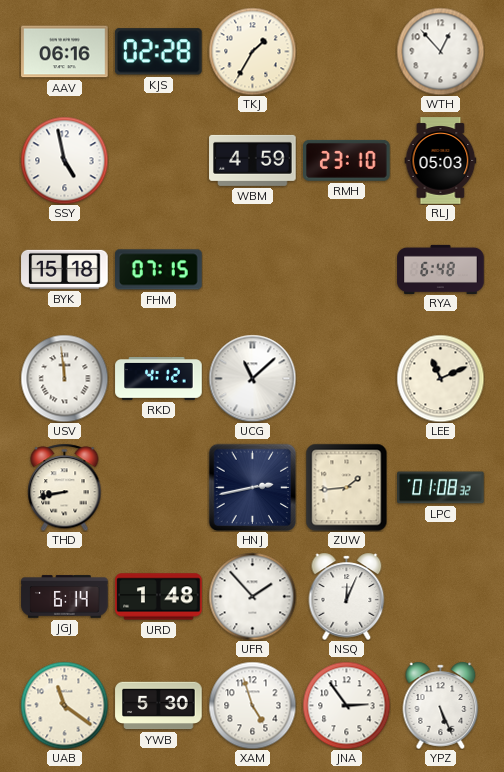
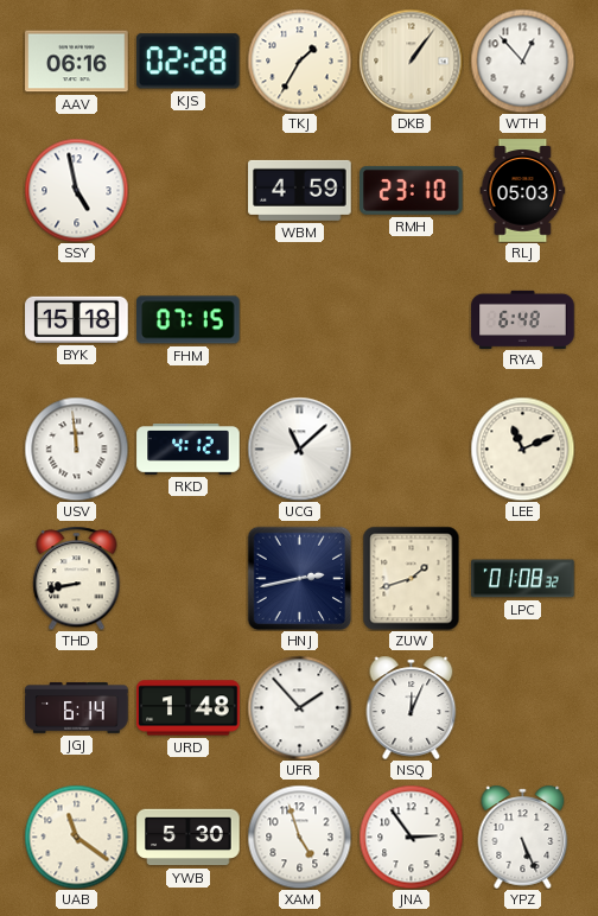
DKB: none -> 1:06
ZUW: 1:44 -> 1:42
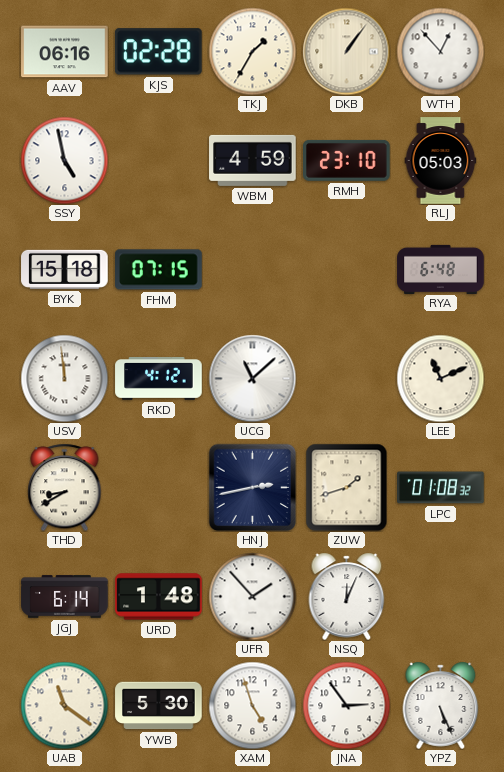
THD: 8:43 -> 8:40
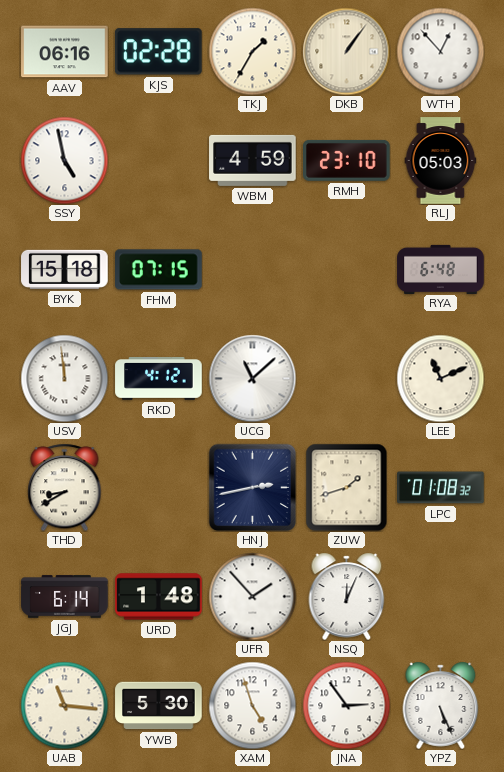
UAB: 11:21 -> 11:16
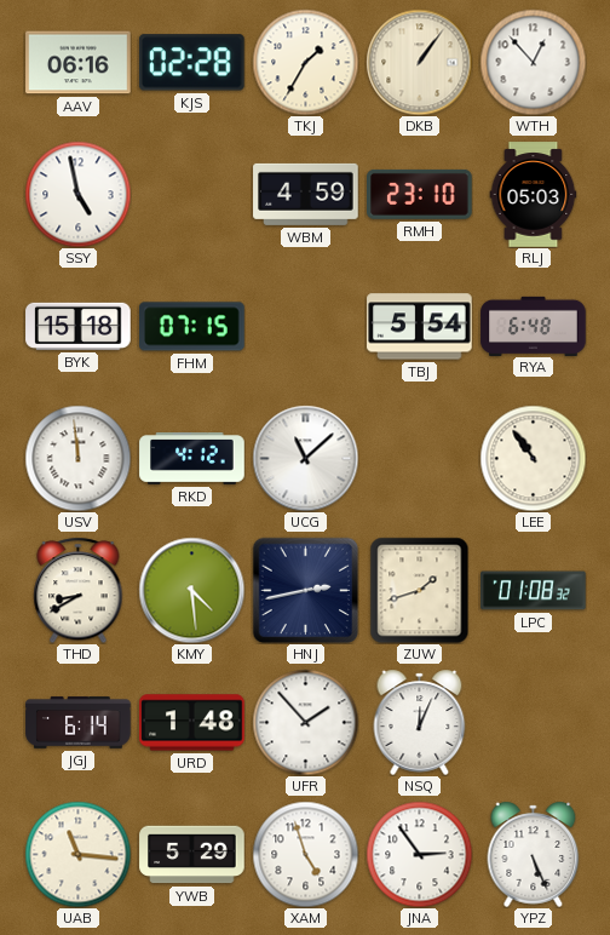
TBJ: none -> 5:54
LEE: 11:11 -> 10:54
KMY: none -> 4:29
YWB: 5:30 -> 5:29
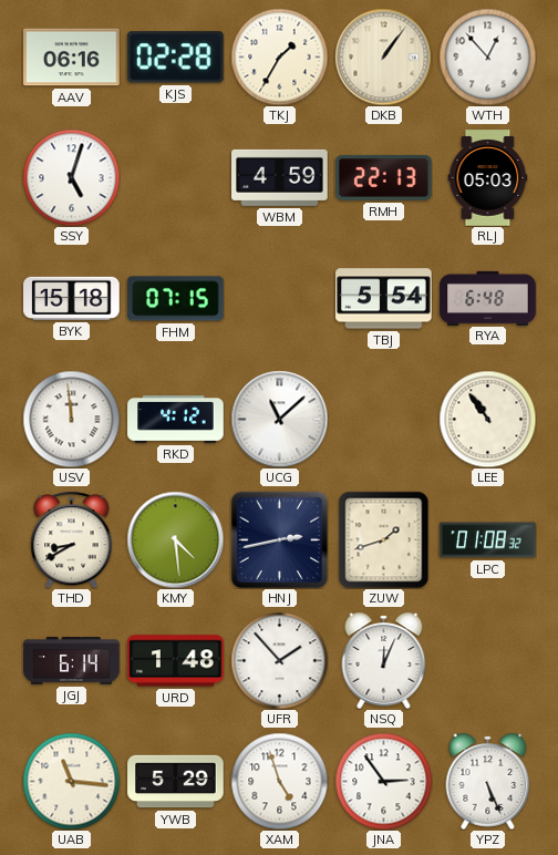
SSY: 4:58 -> 5:03
RMH: 23:10 -> 22:13
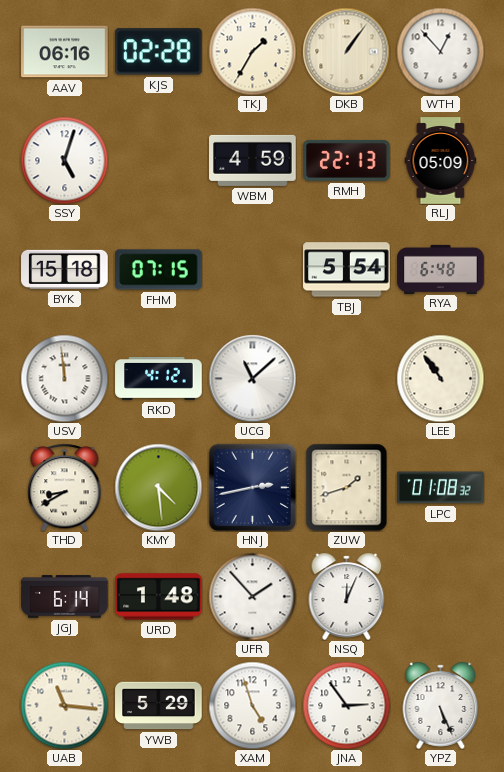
RLJ: 05:03 -> 05:09
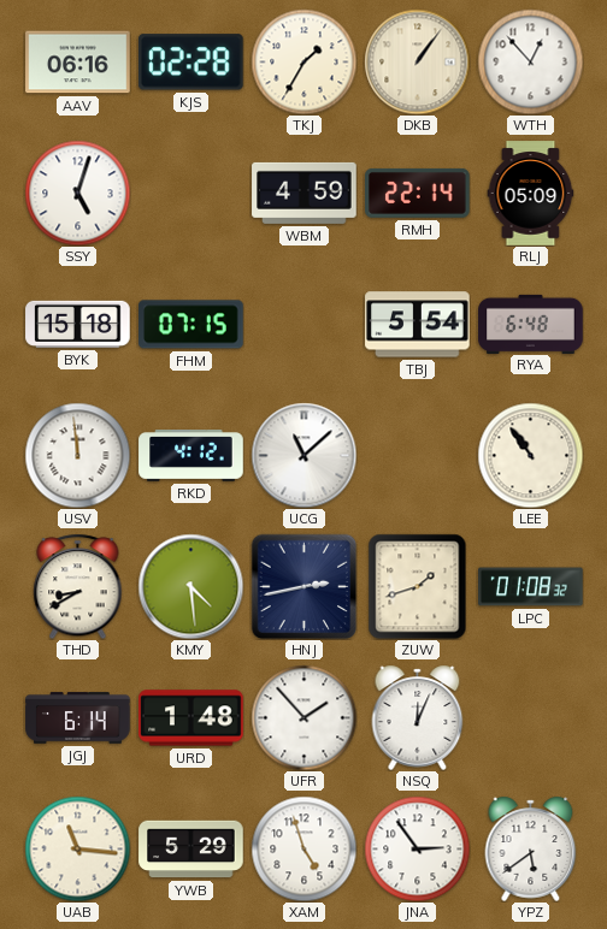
RMH: 22:13 -> 22:14
YPZ: 5:26 -> 5:39
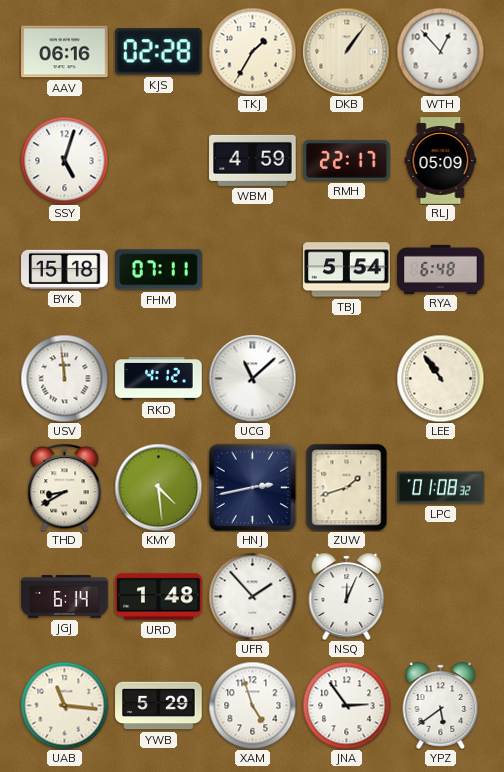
RMH: 22:14 -> 22:17
FHM: 07:15 -> 07:11
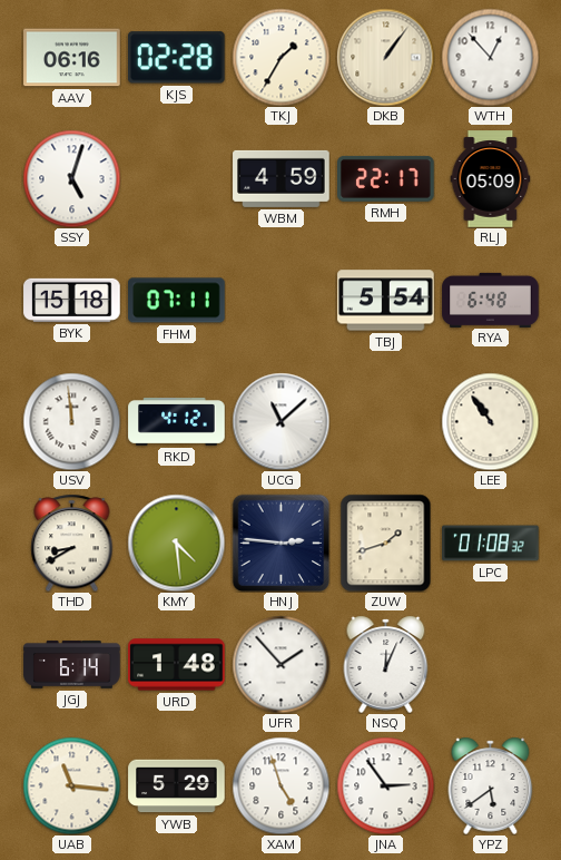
HNJ: 2:43 -> 2:46
